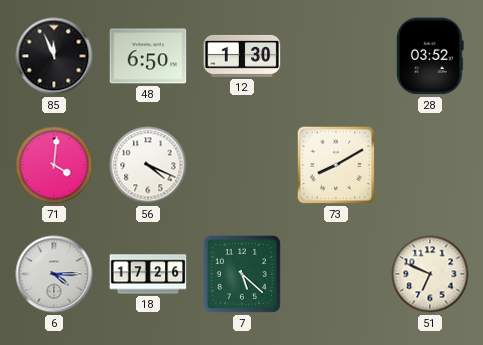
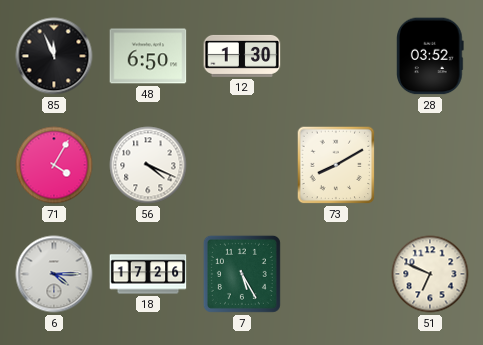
71: 4:01 -> 4:05
7: 5:22 -> 5:25
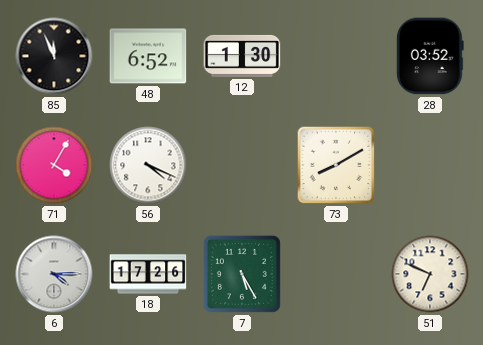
48: 6:50 -> 6:52
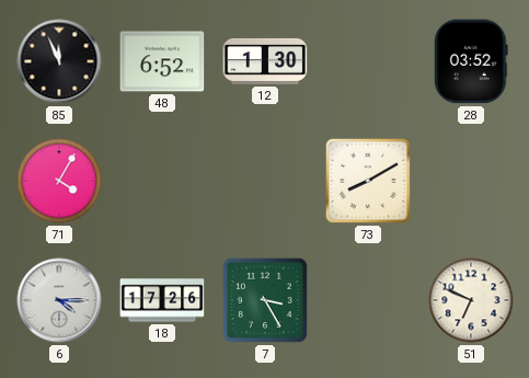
56: 4:19 -> none
7: 5:25 -> 3:25
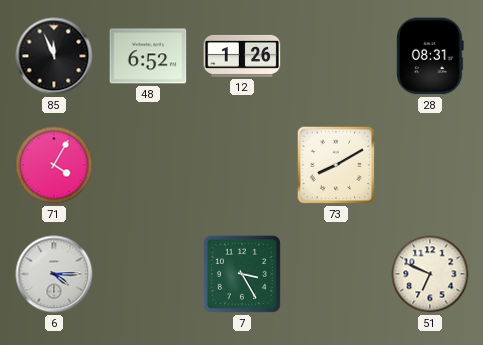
12: 1:30 -> 1:26
28: 03:52 -> 08:31
18: 17:26 -> none
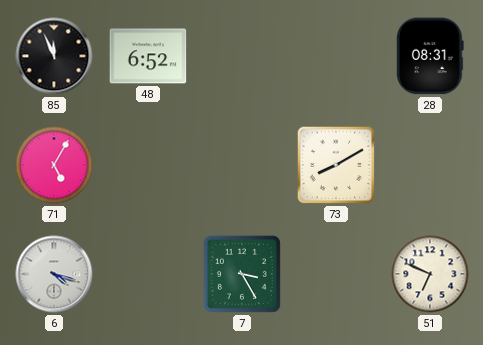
12: 1:26 -> none
71: 4:05 -> 5:05
6: 4:15 -> 4:18
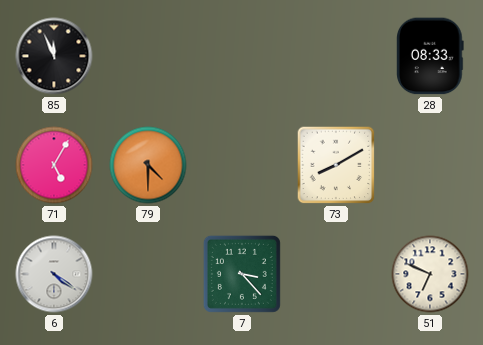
48: 6:52 -> none
28: 08:31 -> 08:33
79: none -> 4:30
6: 4:18 -> 4:21
7: 3:25 -> 3:23
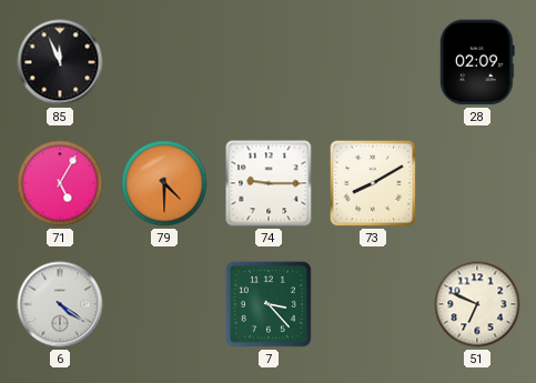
28: 08:33 -> 02:09
74: none -> 9:15
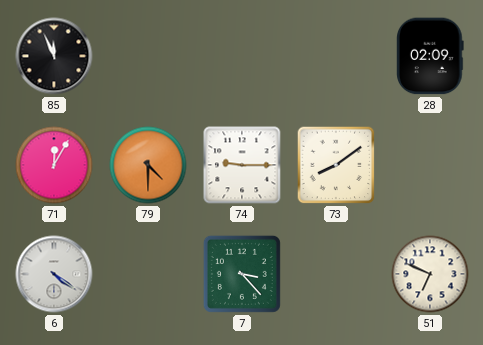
71: 5:05 -> 12:05
73: 8:10 -> 8:09
